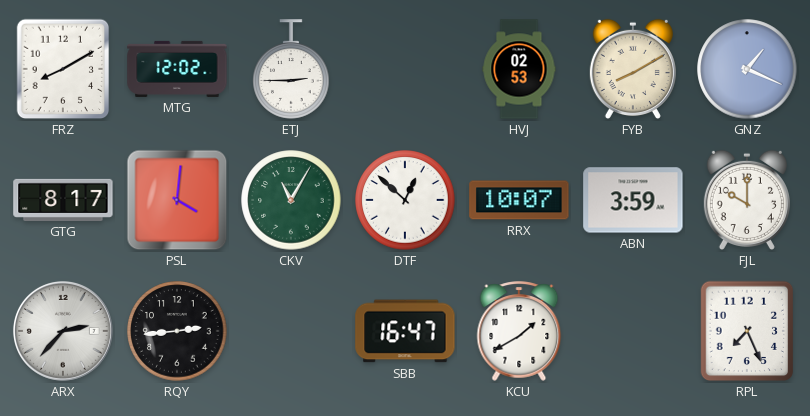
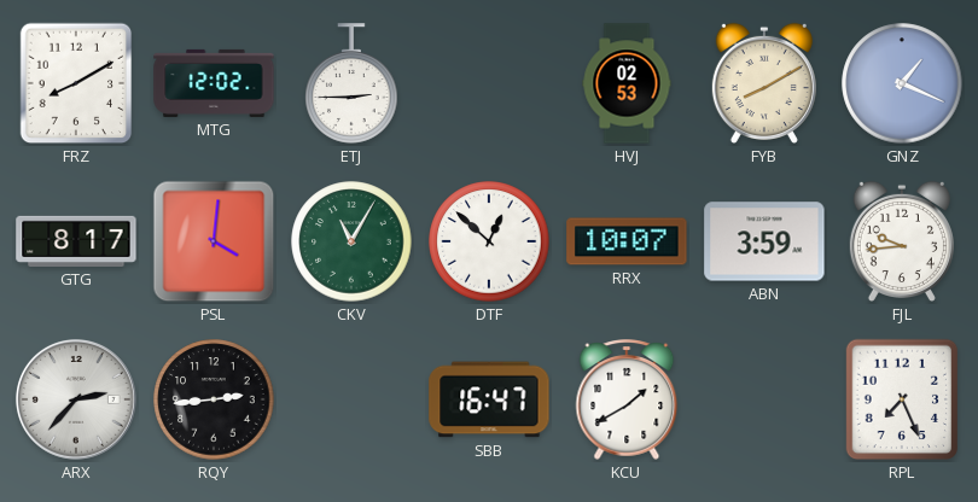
FJL: 10:00 -> 9:44
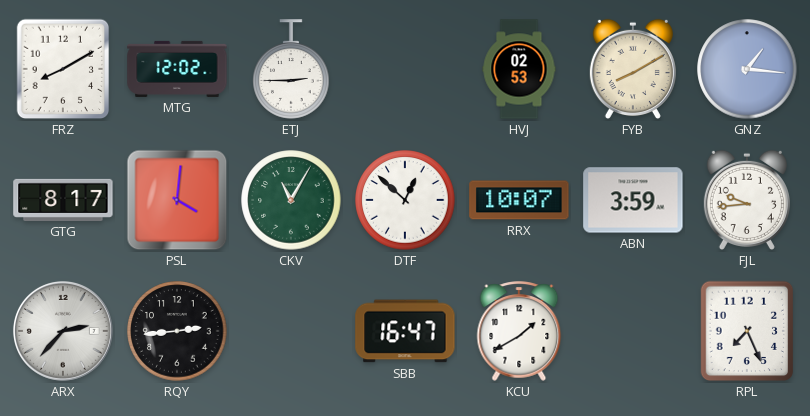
GNZ: 1:19 -> 1:16
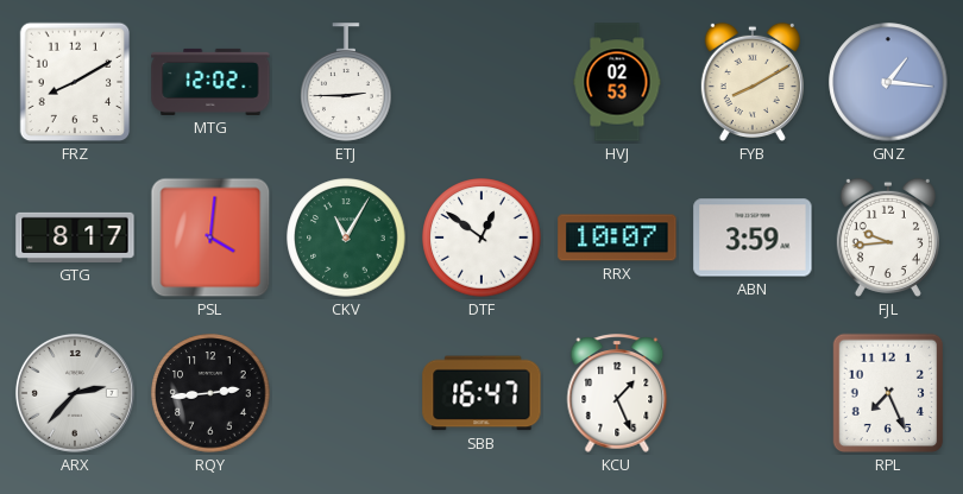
DTF: 12:52 -> 12:51
KCU: 1:40 -> 1:26
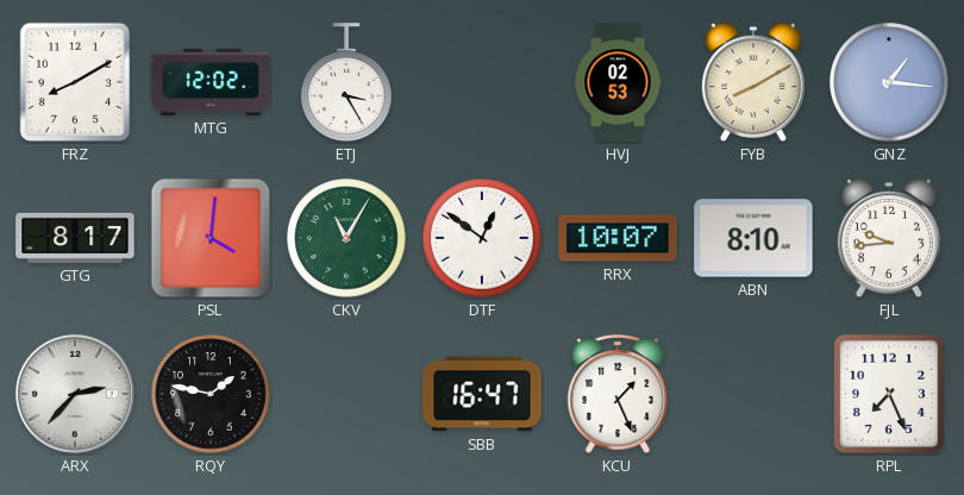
ETJ: 2:45 -> 3:25
ABN: 3:59 -> 8:10
RQY: 2:44 -> 1:47
